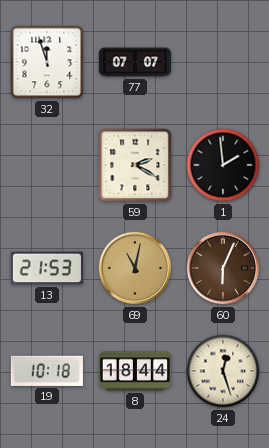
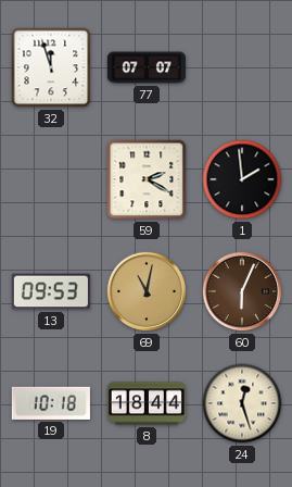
13: 21:53 -> 09:53
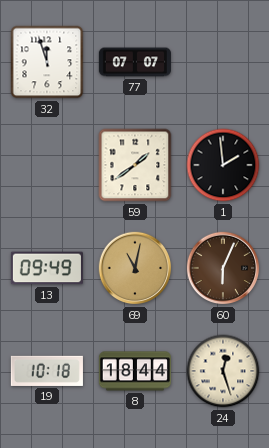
59: 2:20 -> 1:39
13: 09:53 -> 09:49
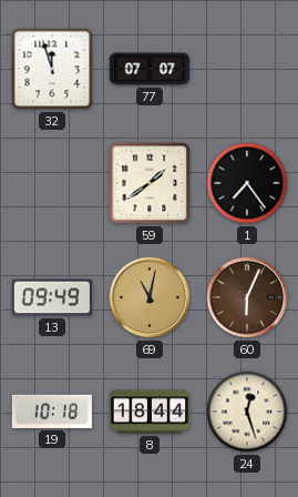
1: 1:59 -> 7:24
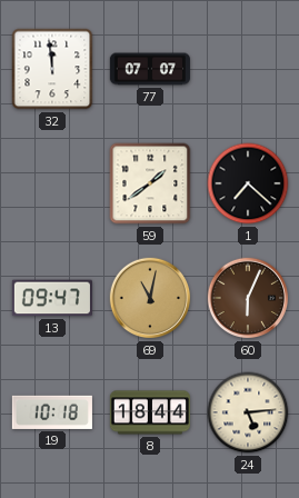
32: 11:57 -> 11:59
1: 7:24 -> 7:22
13: 09:49 -> 09:47
24: 12:27 -> 5:14
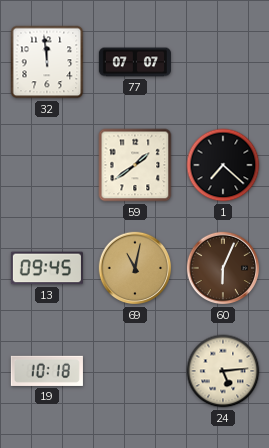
13: 09:47 -> 09:45
8: 18:44 -> none
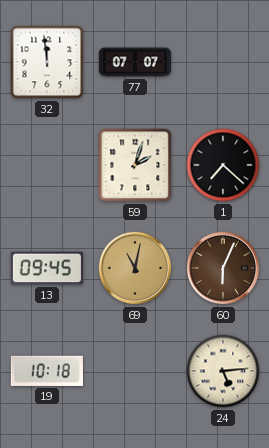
59: 1:39 -> 2:03
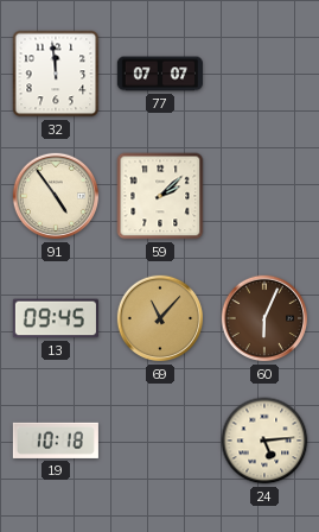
91: none -> 4:54
59: 2:03 -> 2:08
1: 7:22 -> none
69: 11:02 -> 11:07
